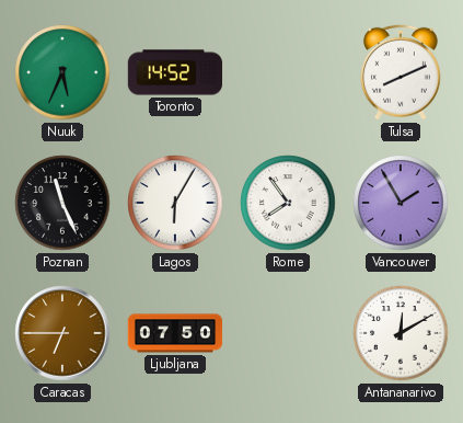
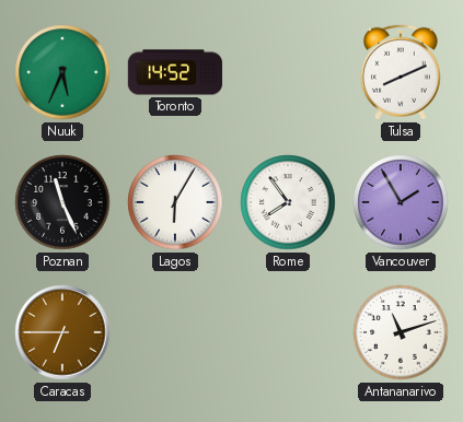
Ljubljana: 07:50 -> none
Antananarivo: 12:10 -> 11:12
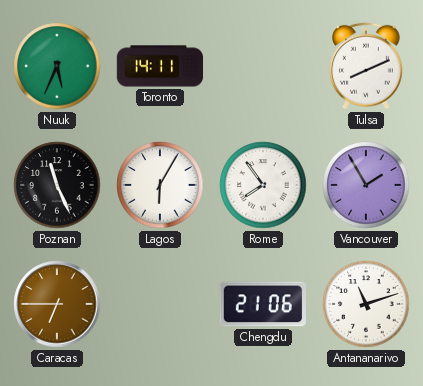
Toronto: 14:52 -> 14:11
Chengdu: none -> 21:06
